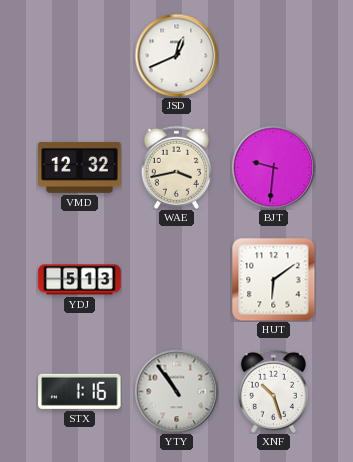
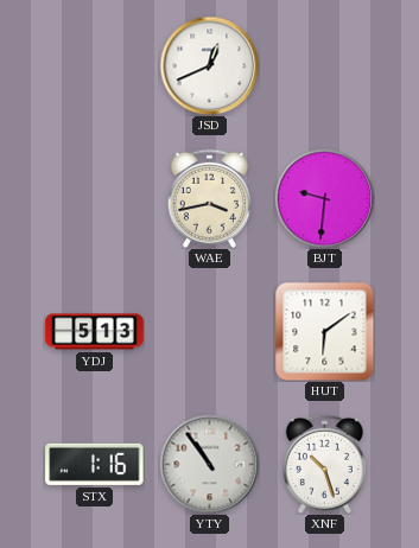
VMD: 12:32 -> none
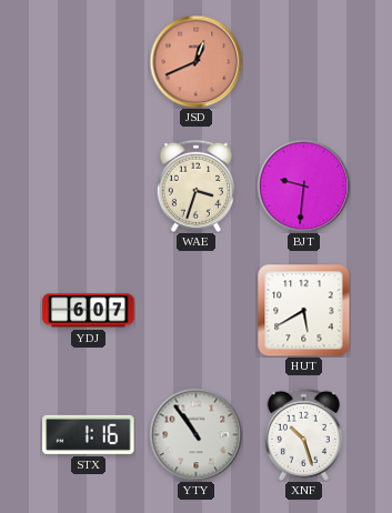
JSD dial: white -> salmon
WAE: 3:43 -> 3:33
YDJ: 5:13 -> 6:07
HUT: 6:09 -> 5:40
